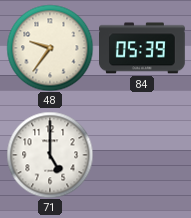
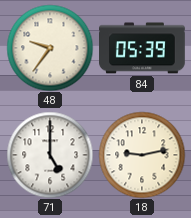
18: none -> 9:13
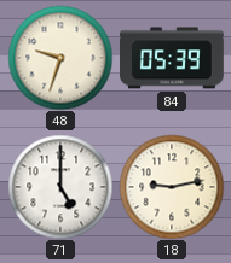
48: 9:36 -> 9:33
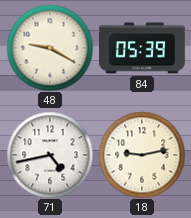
48: 9:33 -> 9:20
71: 5:00 -> 4:43
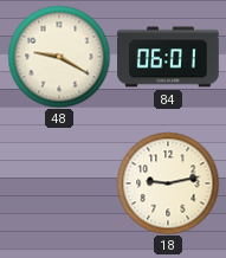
84: 05:39 -> 06:01
71: 4:43 -> none
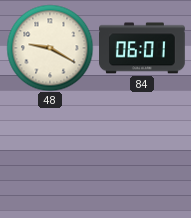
18: 9:13 -> none
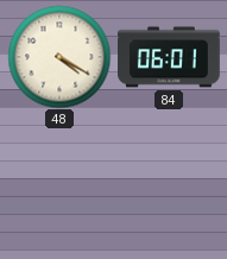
48: 9:20 -> 4:20
